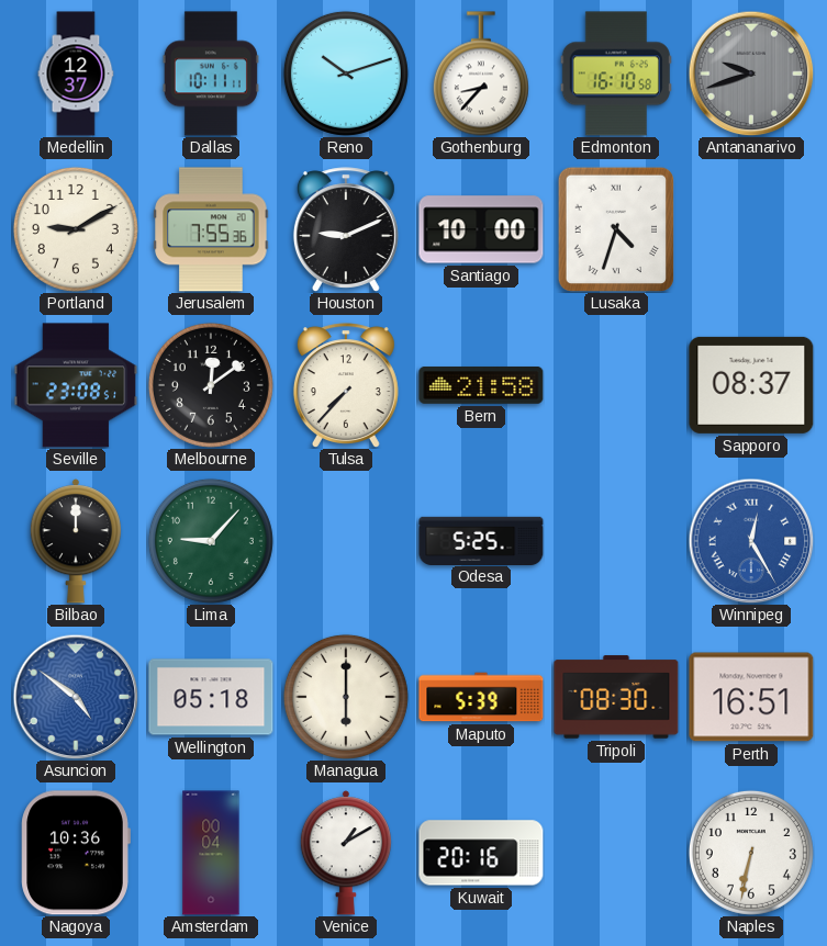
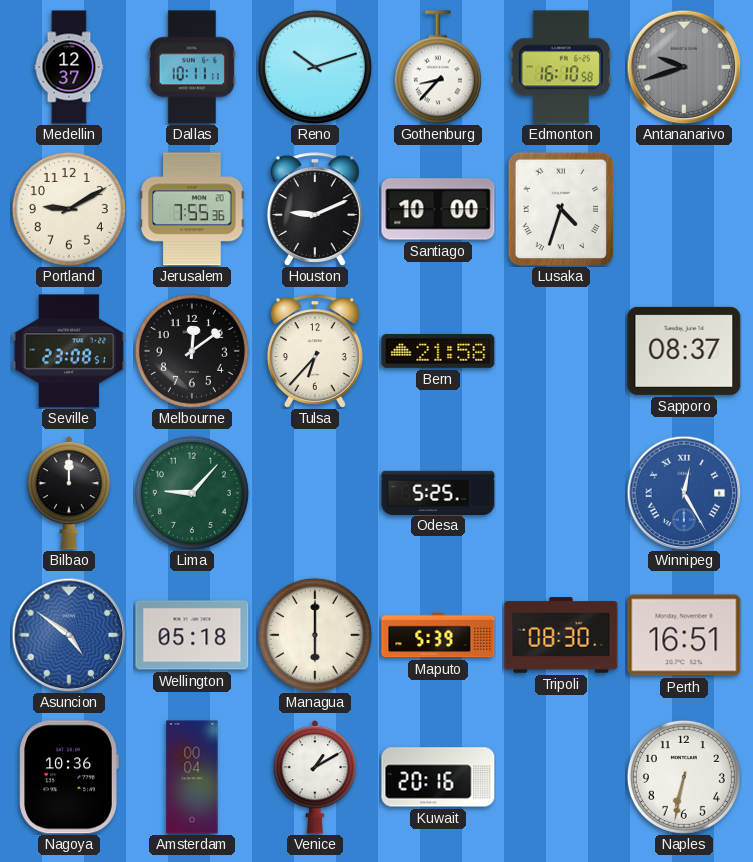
Tulsa: 7:37 -> 6:37
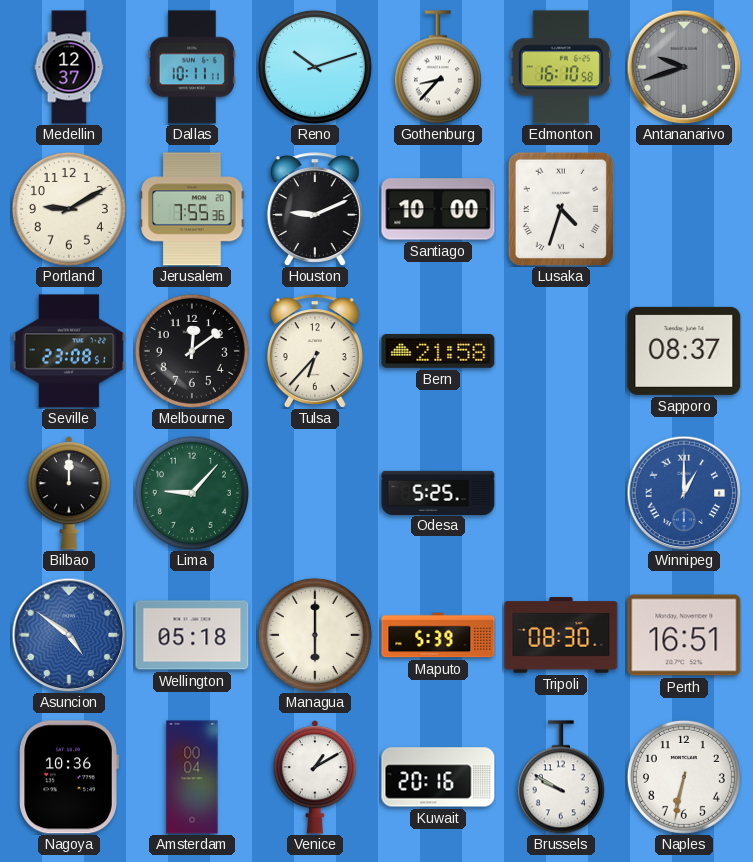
Winnipeg: 12:25 -> 1:00
Brussels: none -> 9:50
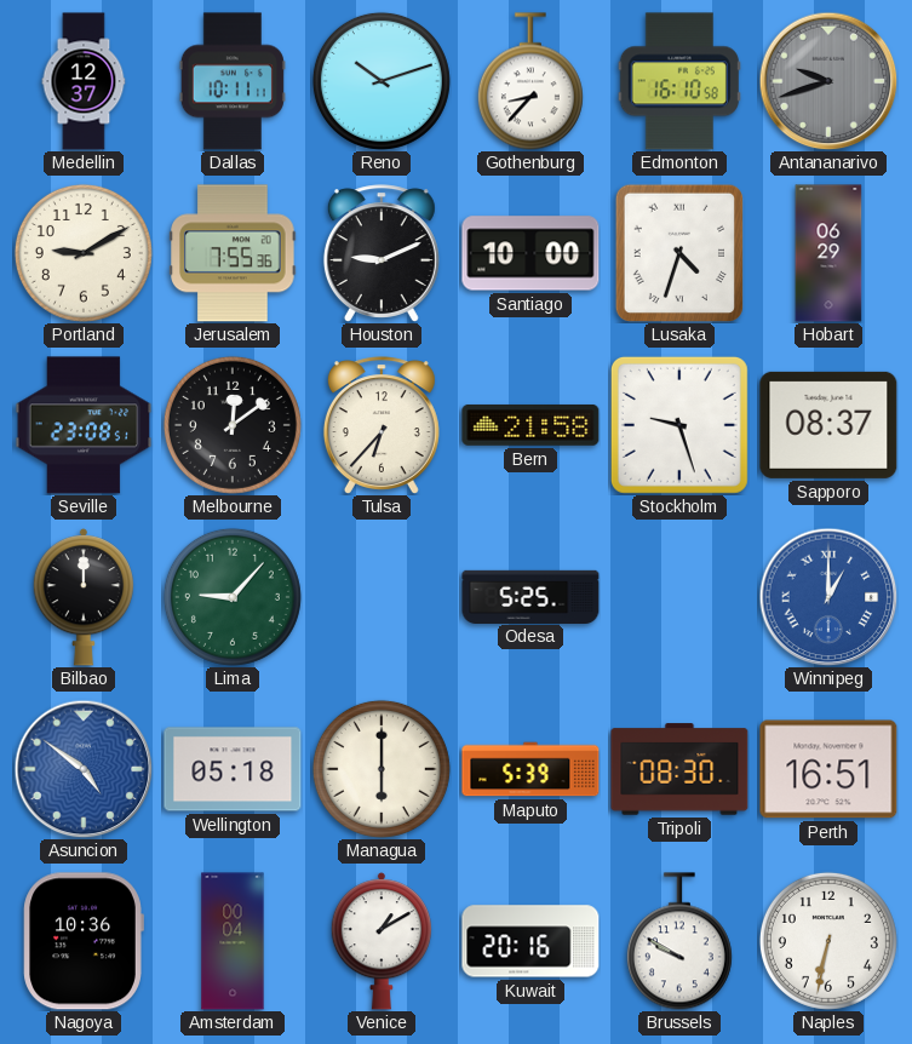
Hobart: none -> 06:29
Stockholm: none -> 9:27
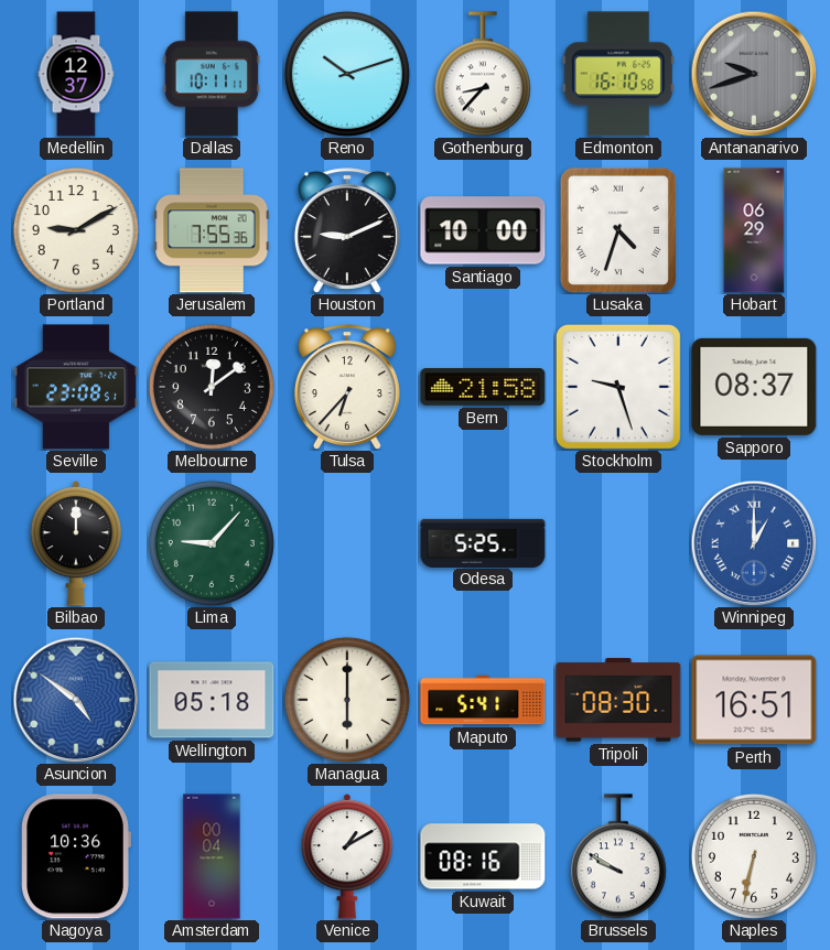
Maputo: 5:39 -> 5:41
Kuwait: 20:16 -> 08:16
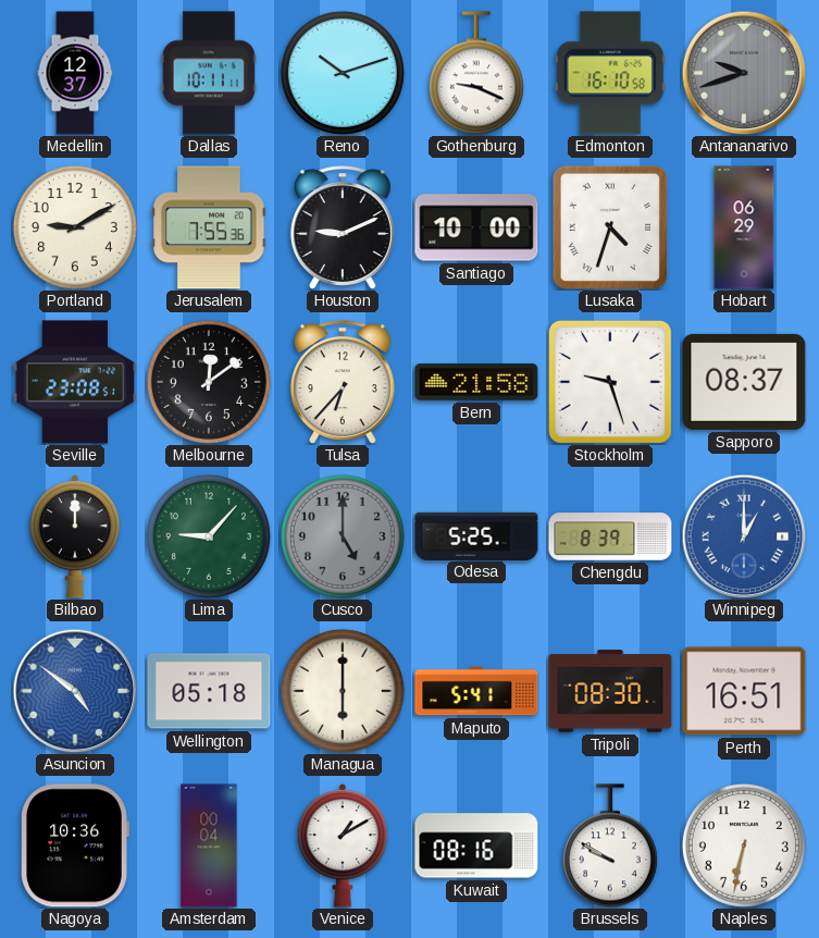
Gothenburg: 8:37 -> 9:19
Cusco: none -> 5:00
Chengdu: none -> 8:39
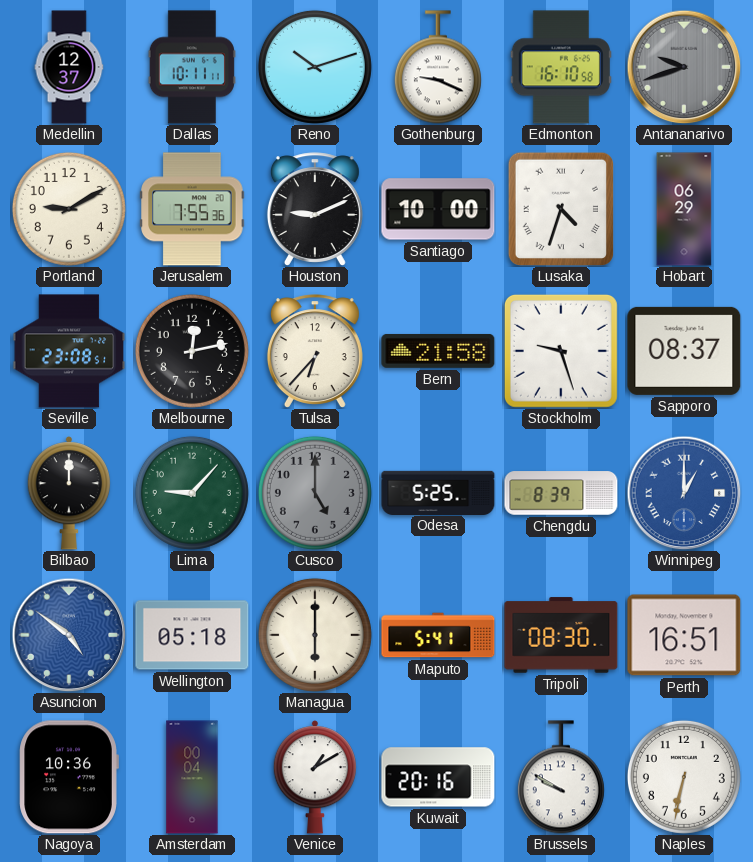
Melbourne: 12:09 -> 12:13
Kuwait: 08:16 -> 20:16
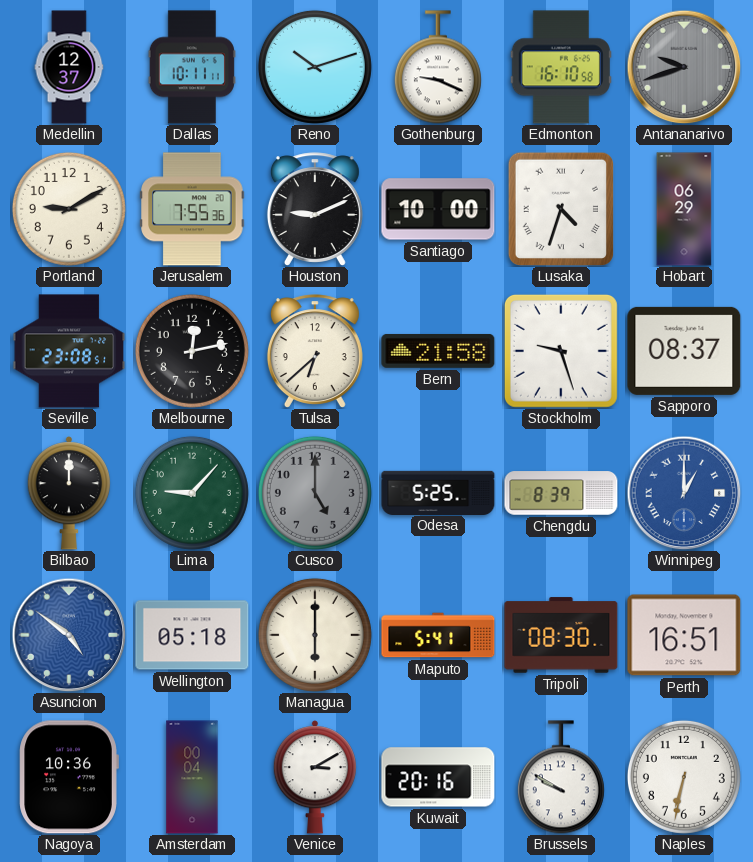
Tulsa: 6:37 -> 6:38
Venice: 1:10 -> 3:10
